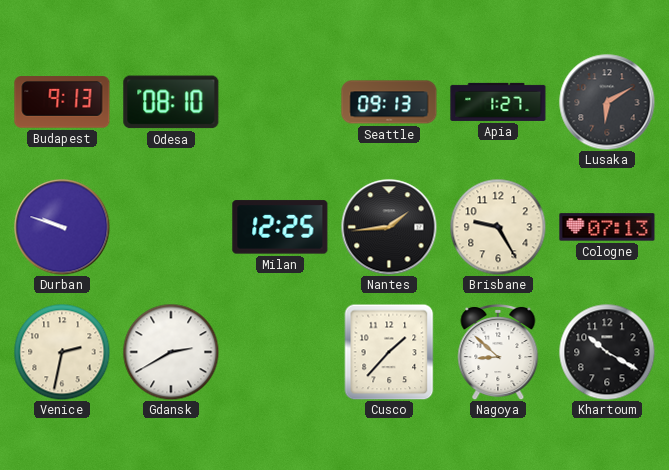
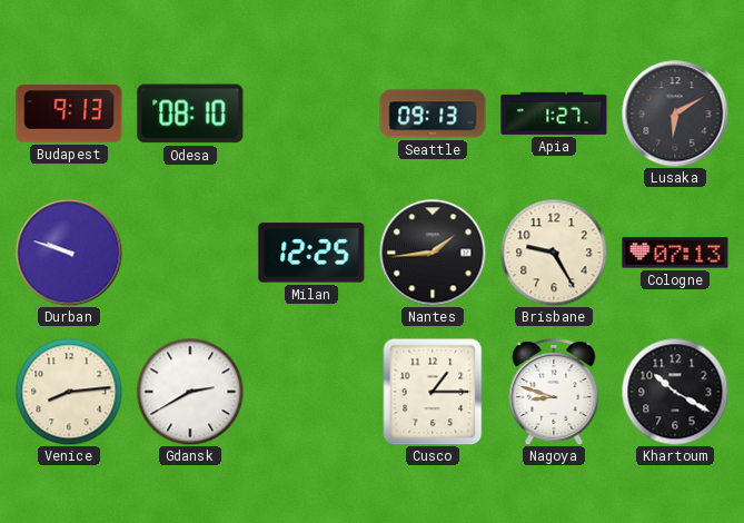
Venice: 2:32 -> 8:14
Cusco: 1:37 -> 1:15
Nagoya: 8:52 -> 8:48
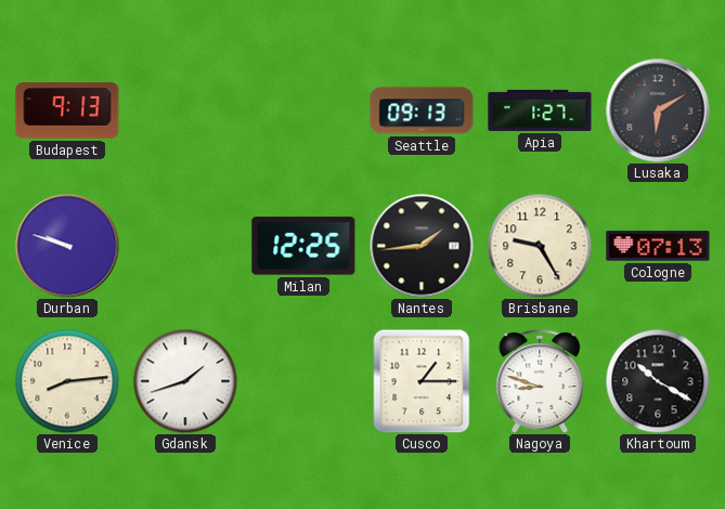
Odesa: 08:10 -> none
Gdansk: 2:40 -> 1:42
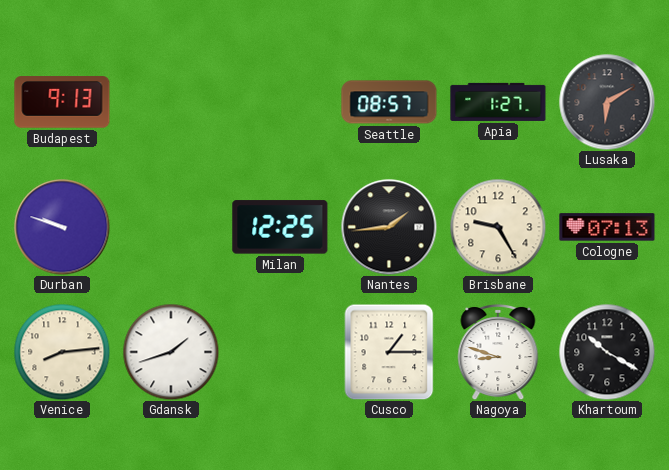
Seattle: 09:13 -> 08:57
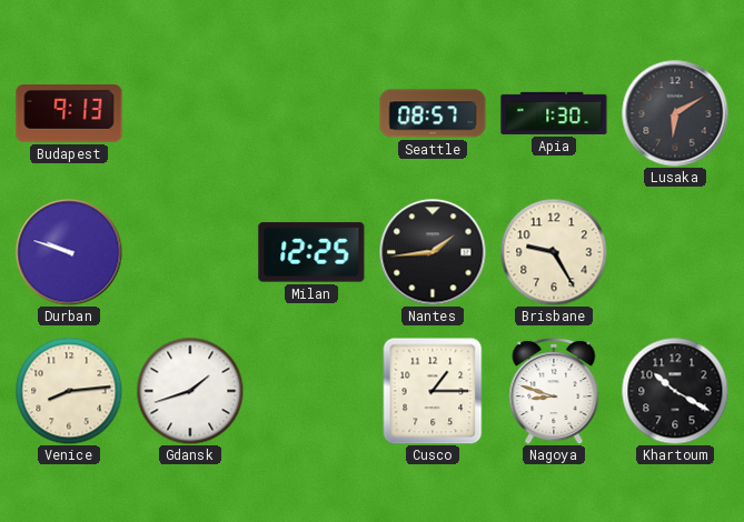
Apia: 1:27 -> 1:30
Cologne: 07:13 -> none
